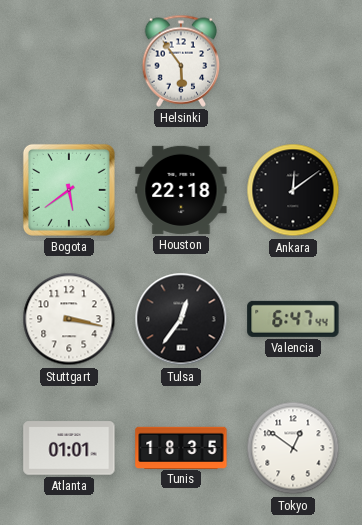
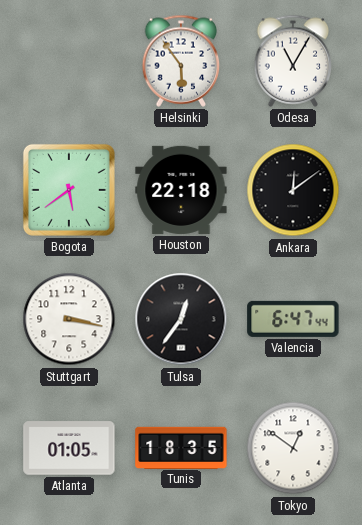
Odesa: none -> 11:05
Atlanta: 01:01 -> 01:05
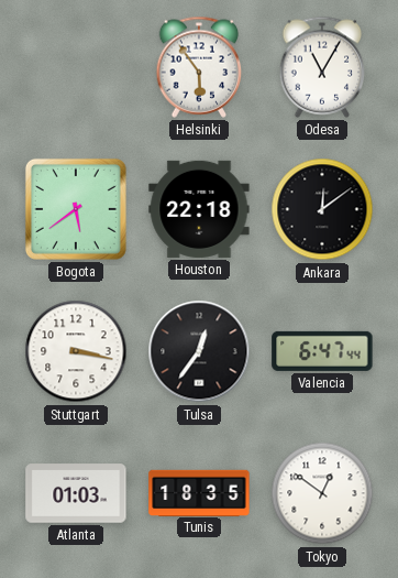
Atlanta: 01:05 -> 01:03
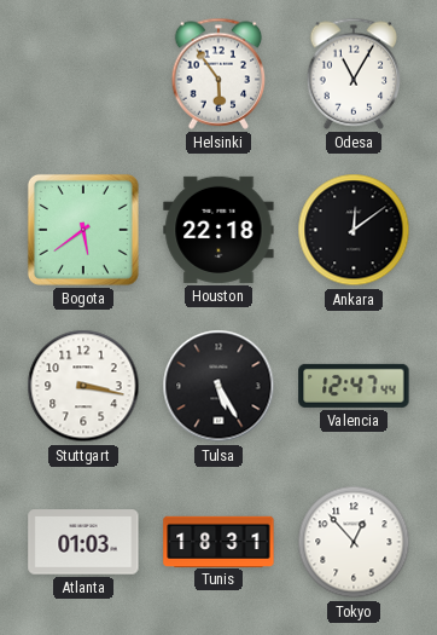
Tulsa: 12:36 -> 5:25
Valencia: 6:47 -> 12:47
Tunis: 18:35 -> 18:31
Tokyo: 12:51 -> 12:53
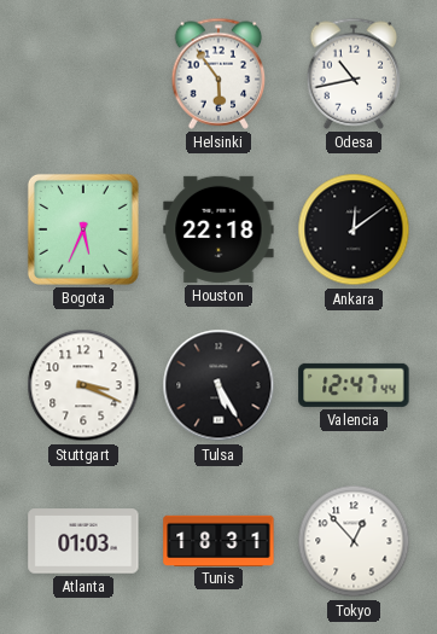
Odesa: 11:05 -> 10:43
Bogota: 5:39 -> 5:34
Stuttgart: 3:17 -> 3:19
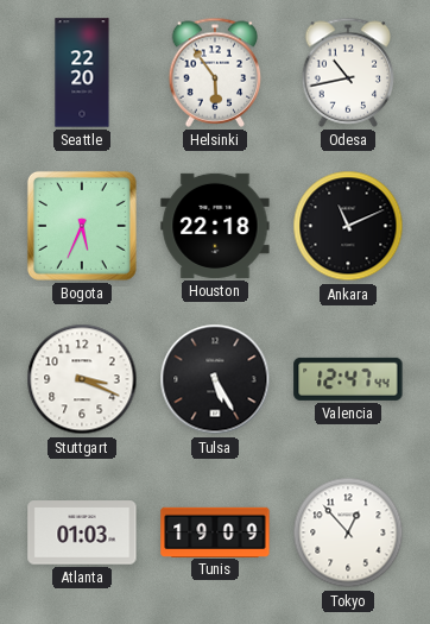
Seattle: none -> 22:20
Ankara: 12:09 -> 11:11
Tunis: 18:31 -> 19:09
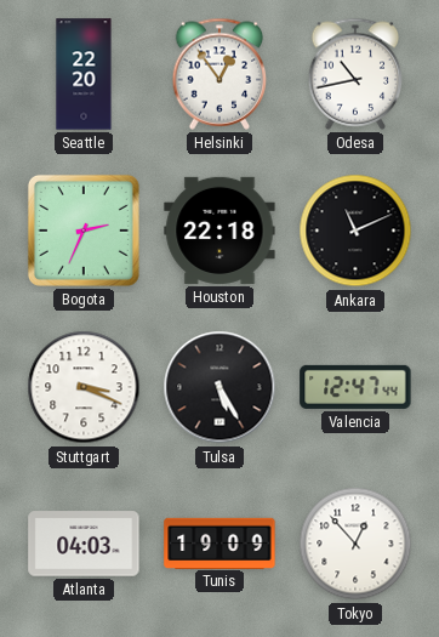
Helsinki: 5:54 -> 12:54
Bogota: 5:34 -> 2:34
Atlanta: 01:03 -> 04:03
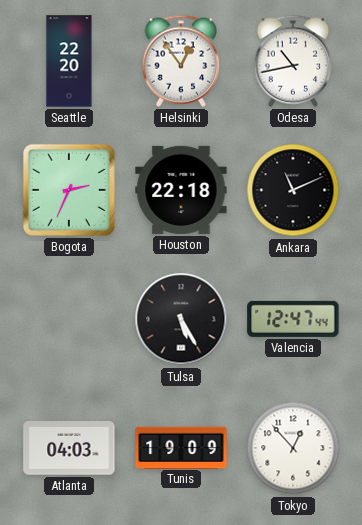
Stuttgart: 3:19 -> none
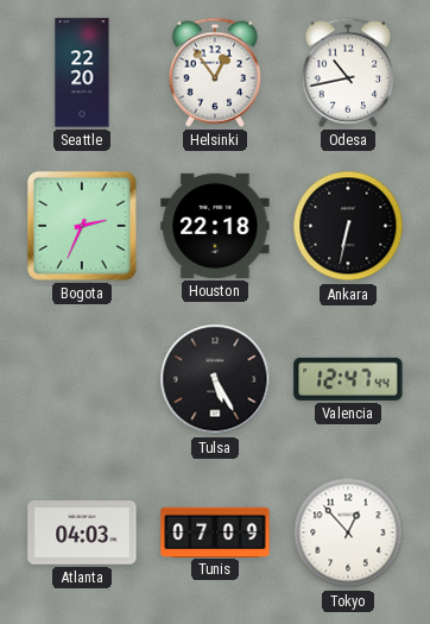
Ankara: 11:11 -> 6:32
Tunis: 19:09 -> 07:09
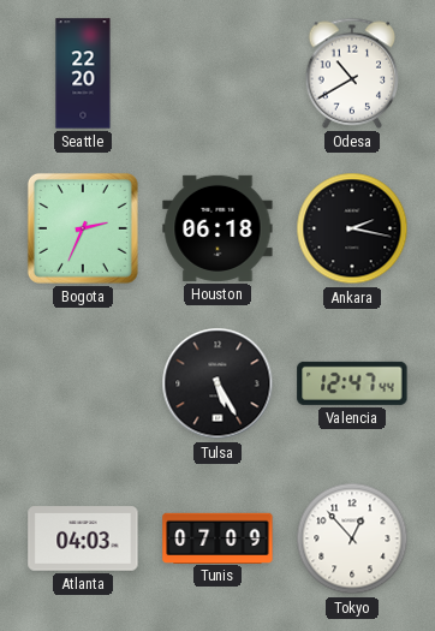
Helsinki: 12:54 -> none
Odesa: 10:43 -> 10:40
Houston: 22:18 -> 06:18
Ankara: 6:32 -> 2:17
